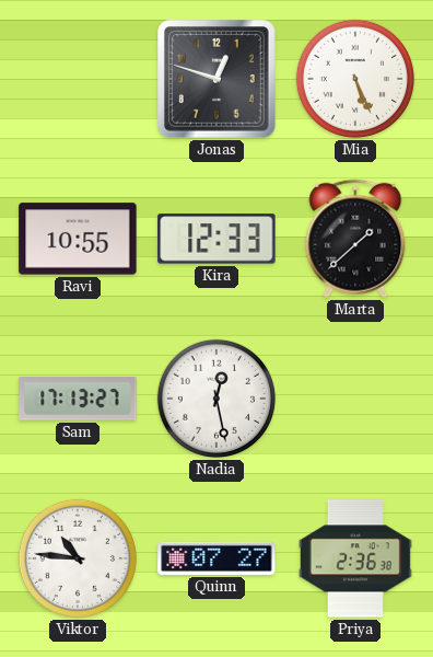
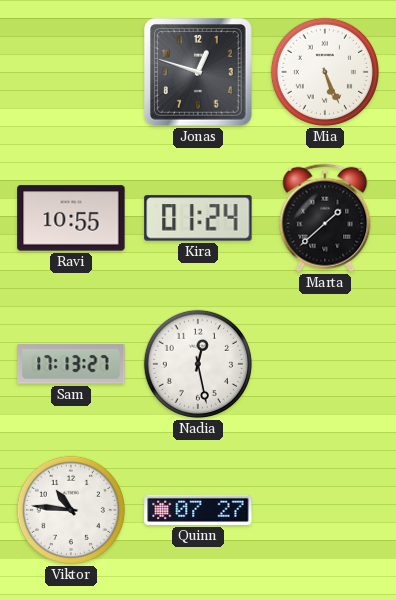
Kira: 12:33 -> 01:24
Priya: 2:36 -> none
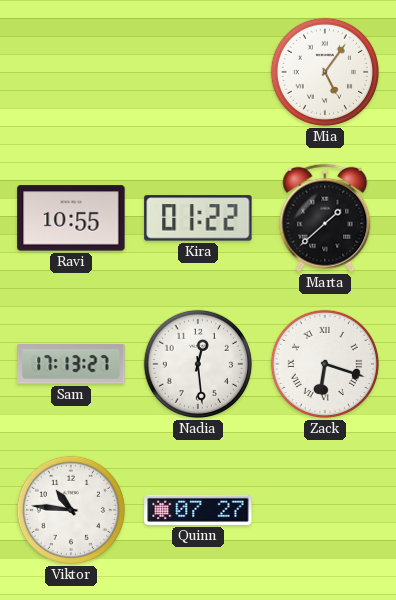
Jonas: 12:48 -> none
Mia: 5:26 -> 5:06
Kira: 01:24 -> 01:22
Nadia: 12:28 -> 12:29
Zack: none -> 6:18
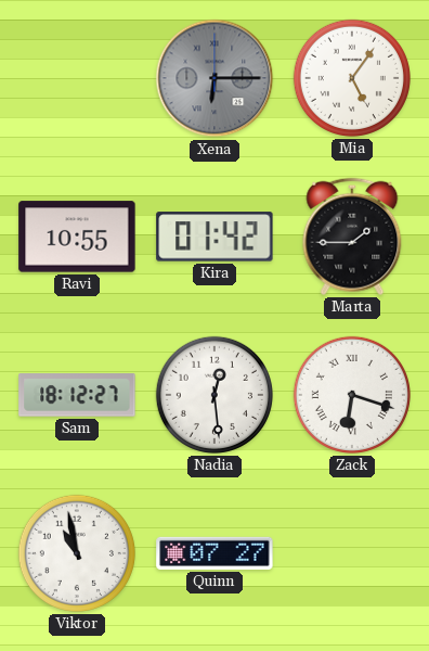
Xena: none -> 6:15
Kira: 01:22 -> 01:42
Marta: 1:38 -> 1:45
Sam: 17:13 -> 18:12
Viktor: 10:46 -> 10:58
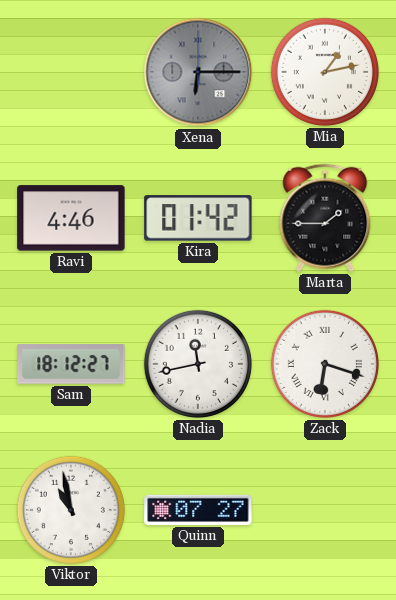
Mia: 5:06 -> 1:13
Ravi: 10:55 -> 4:46
Nadia: 12:29 -> 11:43
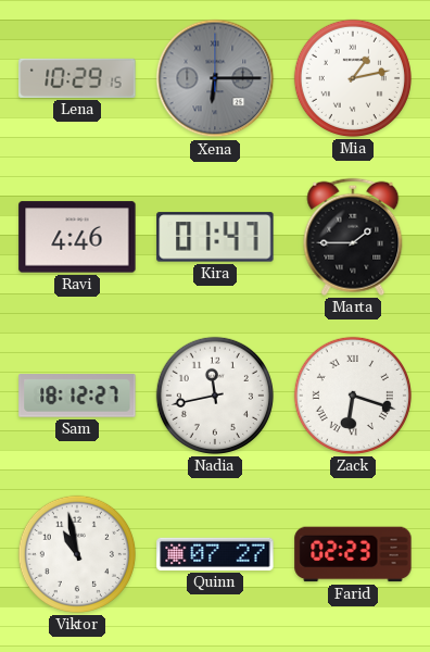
Lena: none -> 10:29
Kira: 01:42 -> 01:47
Farid: none -> 02:23
